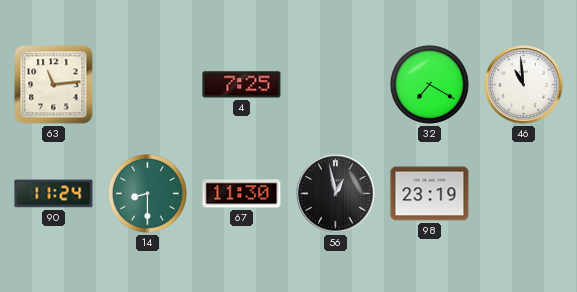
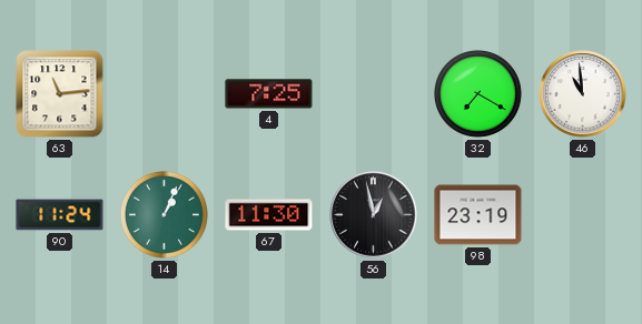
14: 8:30 -> 1:04
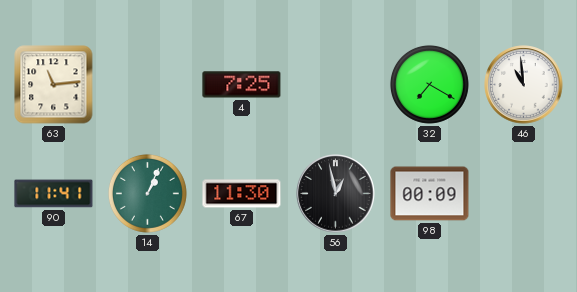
90: 11:24 -> 11:41
98: 23:19 -> 00:09
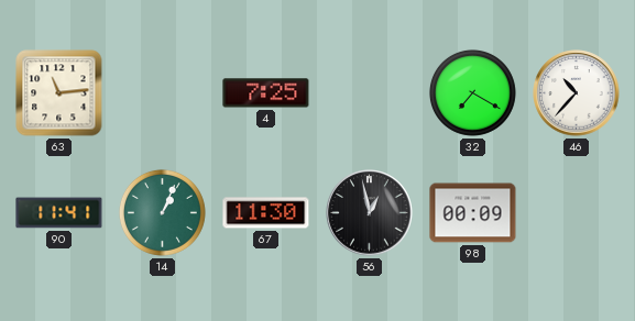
46: 10:59 -> 10:37
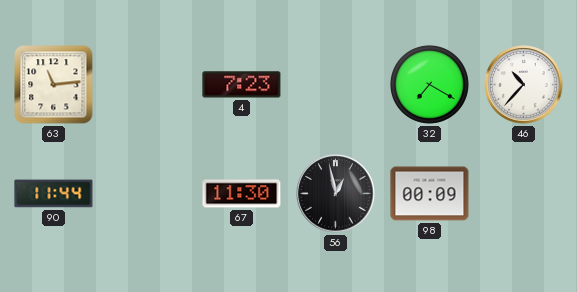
4: 7:25 -> 7:23
90: 11:41 -> 11:44
14: 1:04 -> none
